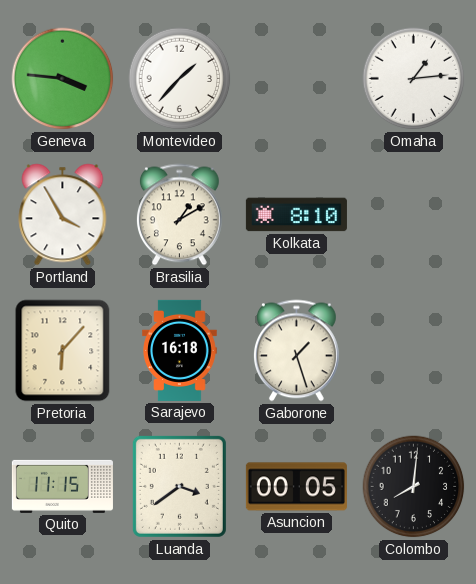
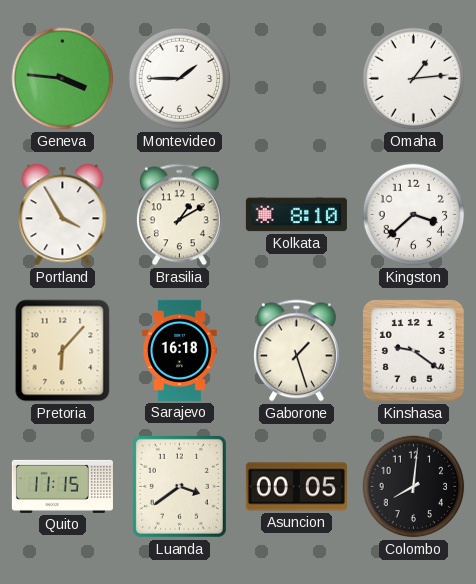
Montevideo: 1:37 -> 1:45
Kingston: none -> 3:38
Kinshasa: none -> 9:21
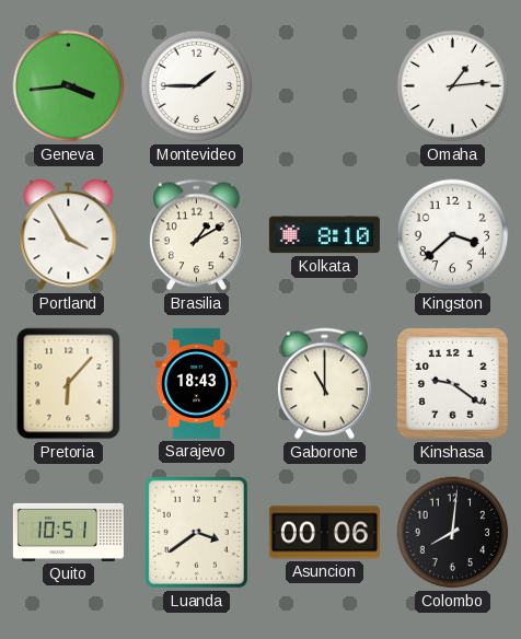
Geneva: 3:46 -> 3:44
Sarajevo: 16:18 -> 18:43
Gaborone: 1:27 -> 11:00
Quito: 11:15 -> 10:51
Asuncion: 00:05 -> 00:06
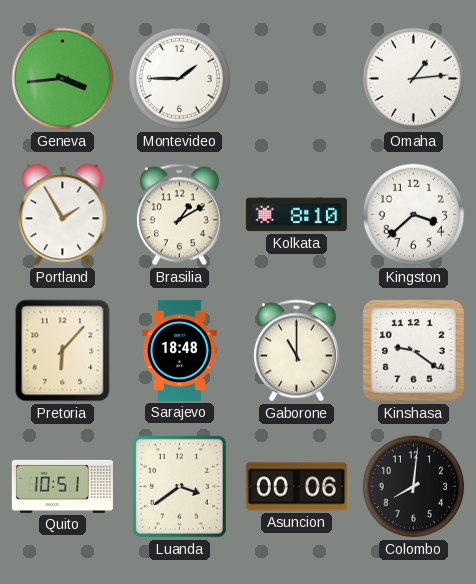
Portland: 3:55 -> 1:55
Sarajevo: 18:43 -> 18:48
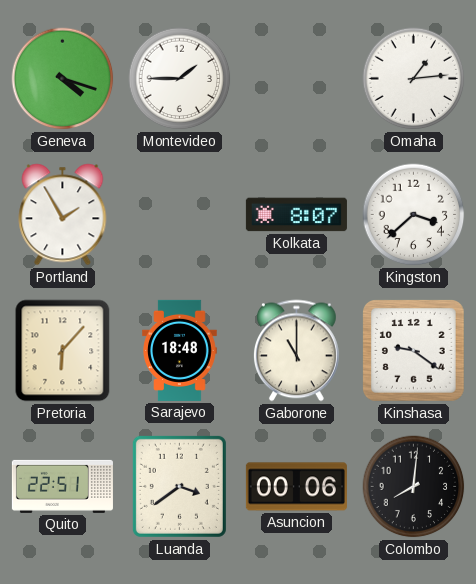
Geneva: 3:44 -> 4:18
Brasilia: 1:10 -> none
Kolkata: 8:10 -> 8:07
Quito: 10:51 -> 22:51
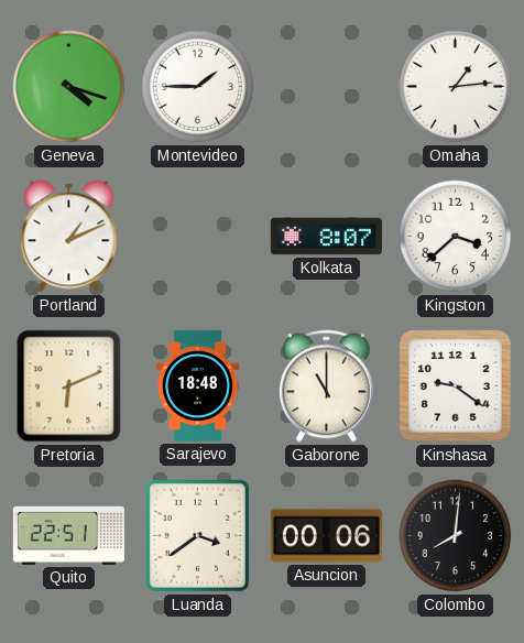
Portland: 1:55 -> 1:11
Pretoria: 6:07 -> 6:11
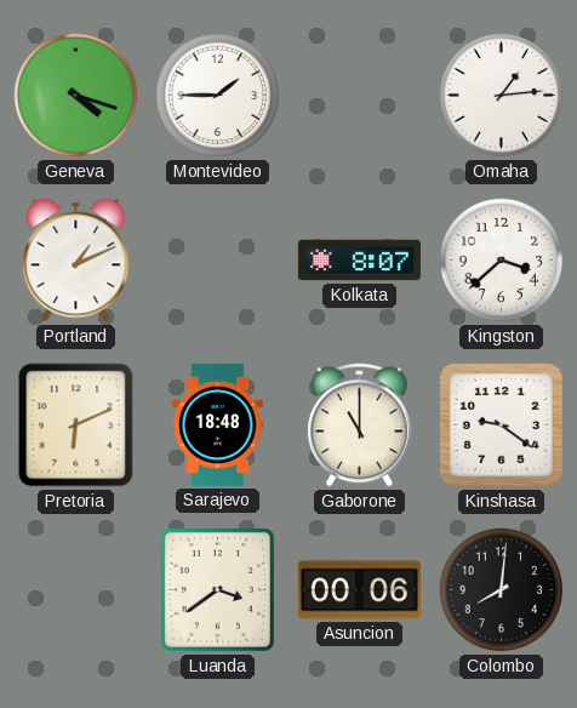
Quito: 22:51 -> none
